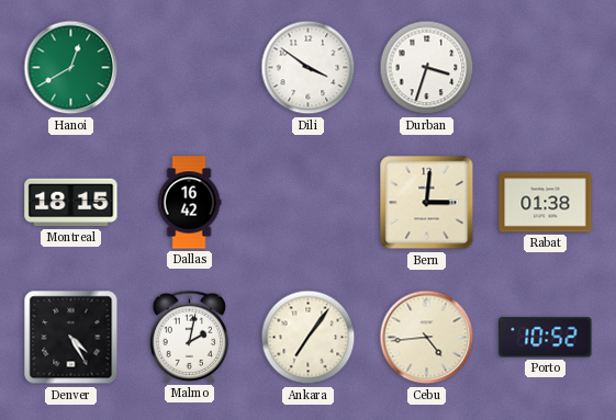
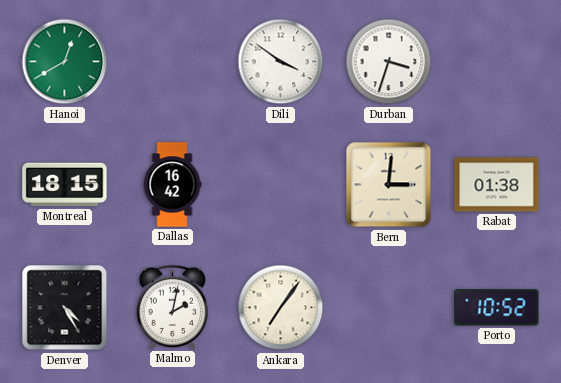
Cebu: 4:44 -> none
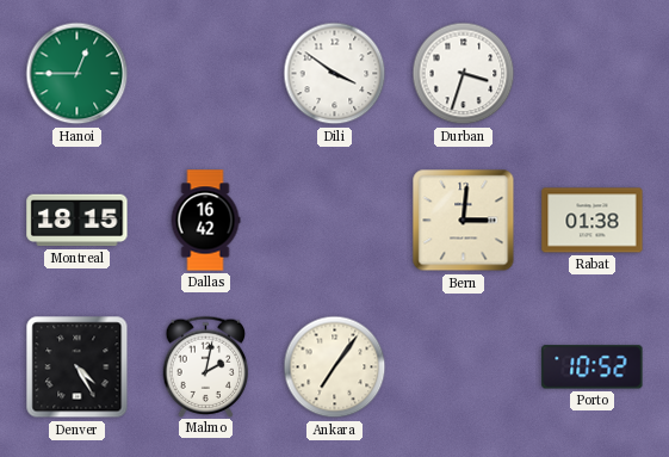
Hanoi: 12:40 -> 12:45
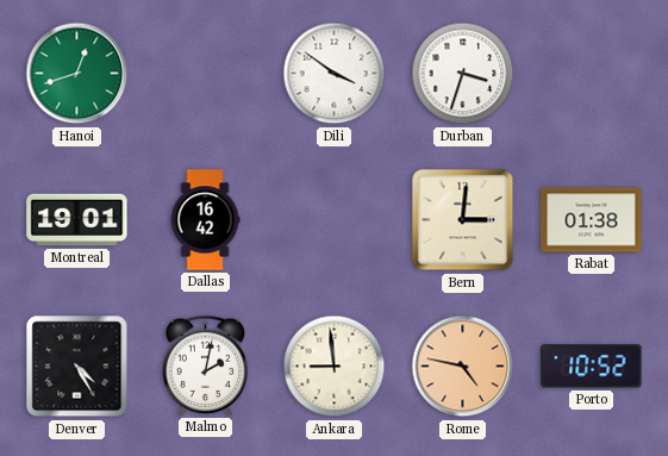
Hanoi: 12:45 -> 12:42
Montreal: 18:15 -> 19:01
Ankara: 7:06 -> 8:59
Rome: none -> 4:47
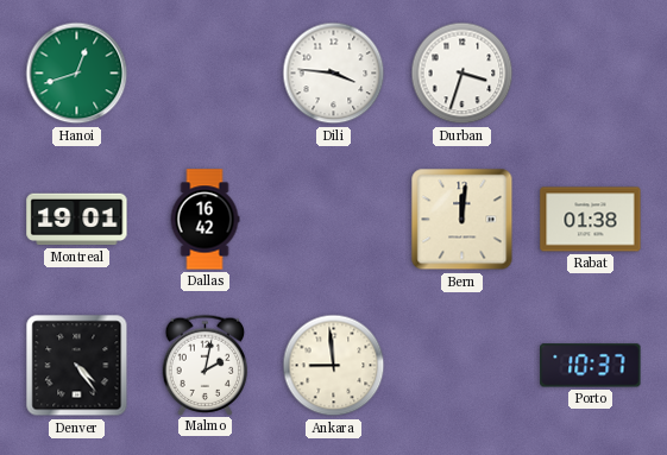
Dili: 3:51 -> 3:46
Bern: 3:01 -> 12:01
Denver: 4:25 -> 4:24
Rome: 4:47 -> none
Porto: 10:52 -> 10:37
